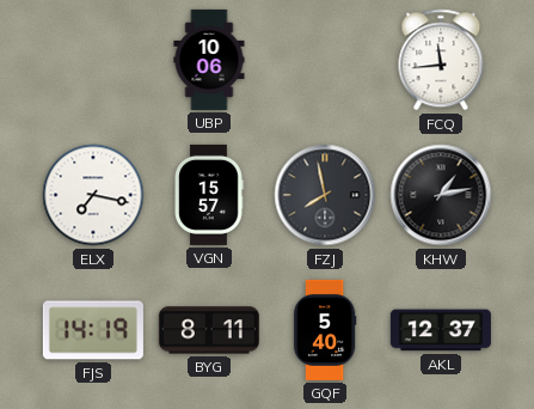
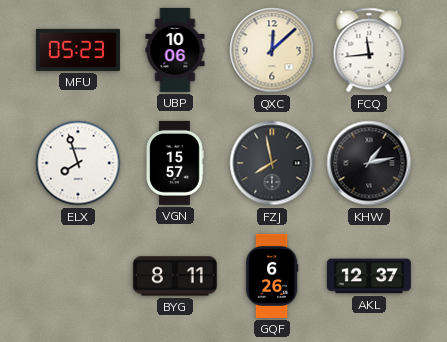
MFU: none -> 05:23
QXC: none -> 12:08
ELX: 7:17 -> 7:57
FJS: 14:19 -> none
GQF: 5:40 -> 6:26
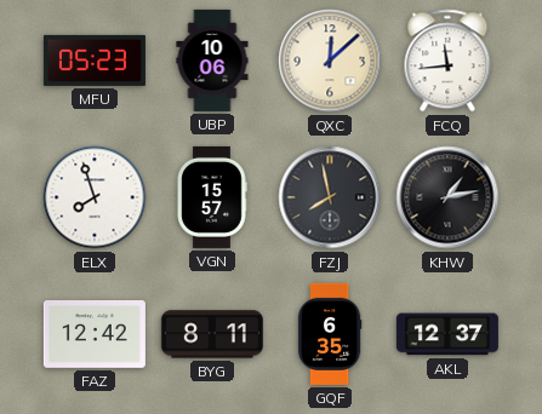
FAZ: none -> 12:42
GQF: 6:26 -> 6:35
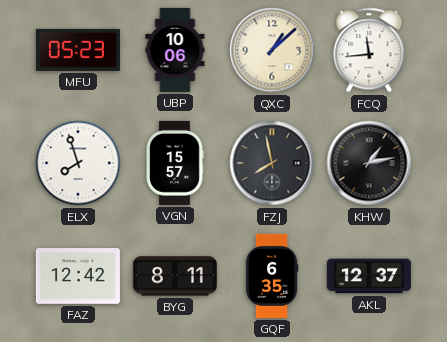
QXC: 12:08 -> 1:08
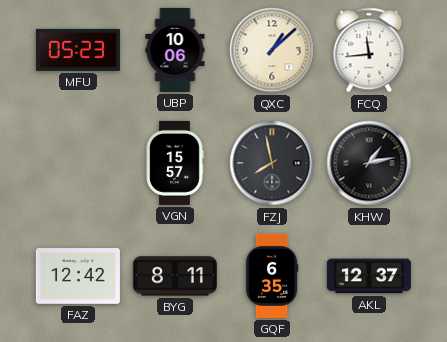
ELX: 7:57 -> none
